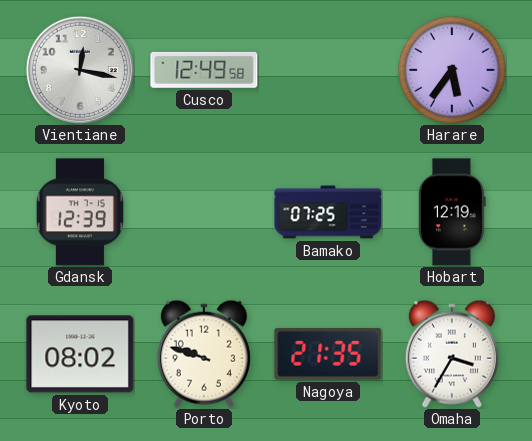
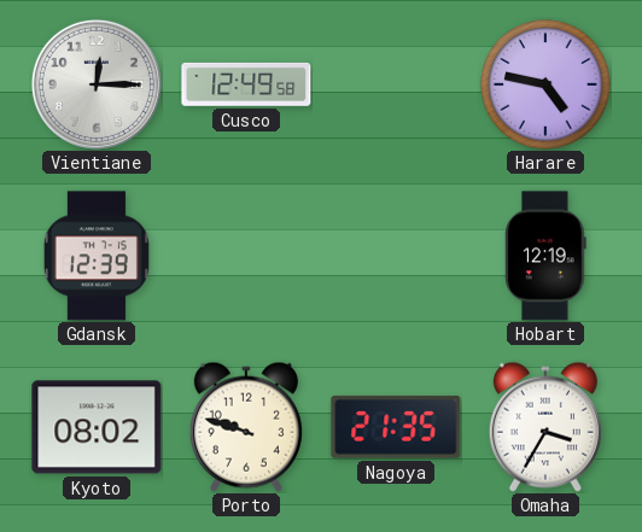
Vientiane: 12:17 -> 12:15
Harare: 5:36 -> 4:47
Bamako: 07:25 -> none
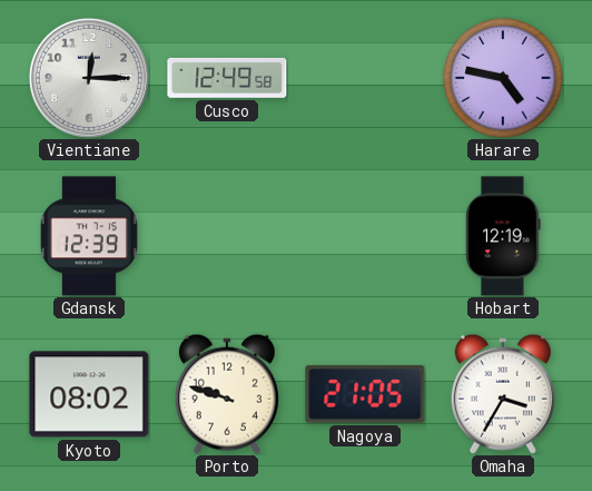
Nagoya: 21:35 -> 21:05
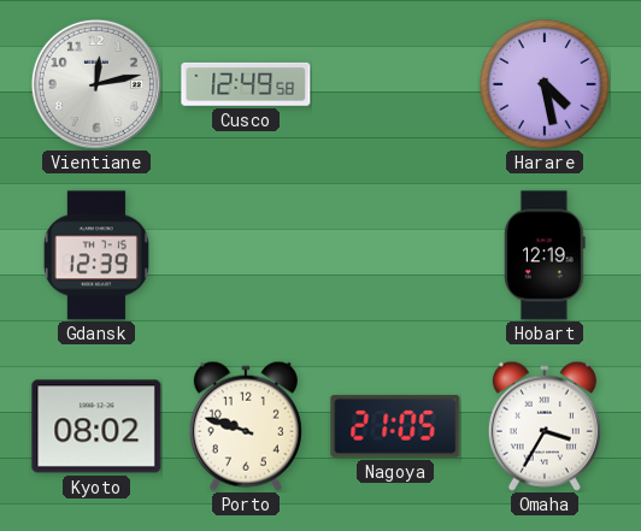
Vientiane: 12:15 -> 12:13
Harare: 4:47 -> 4:28
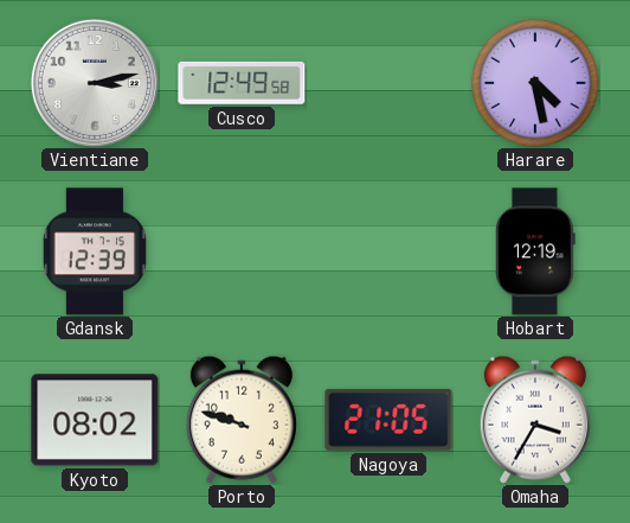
Vientiane: 12:13 -> 3:13
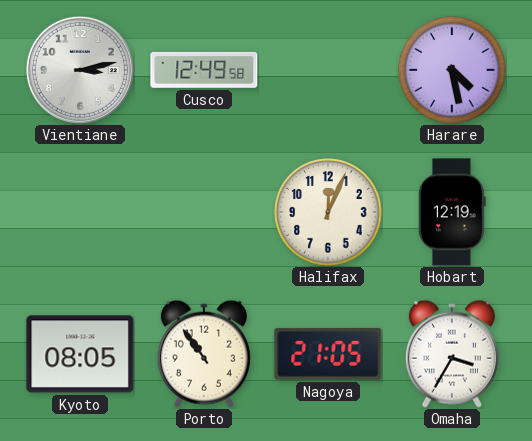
Gdansk: 12:39 -> none
Halifax: none -> 12:04
Kyoto: 08:02 -> 08:05
Porto: 9:48 -> 10:54
